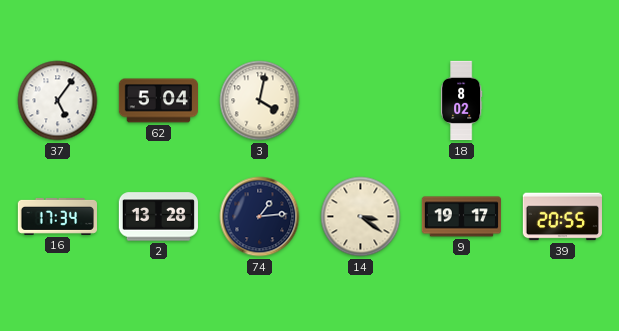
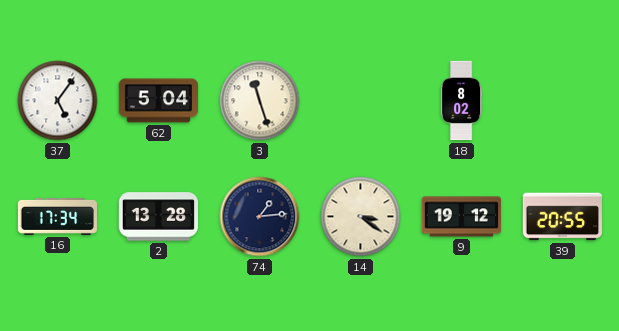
3: 4:02 -> 11:27
9: 19:17 -> 19:12
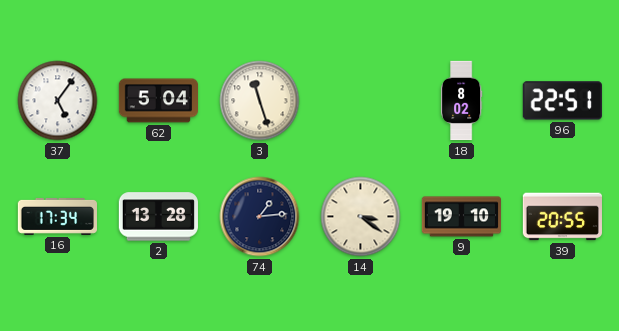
96: none -> 22:51
9: 19:12 -> 19:10
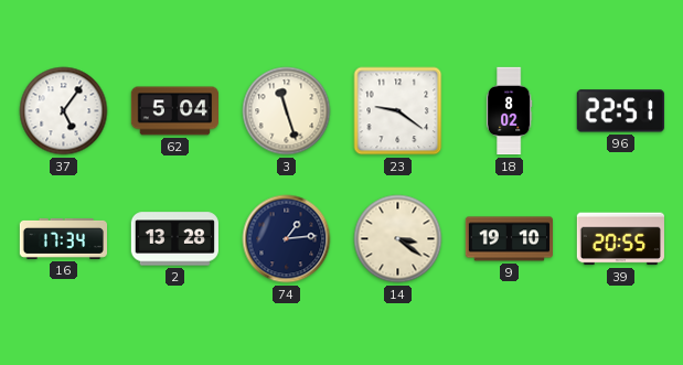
23: none -> 9:21
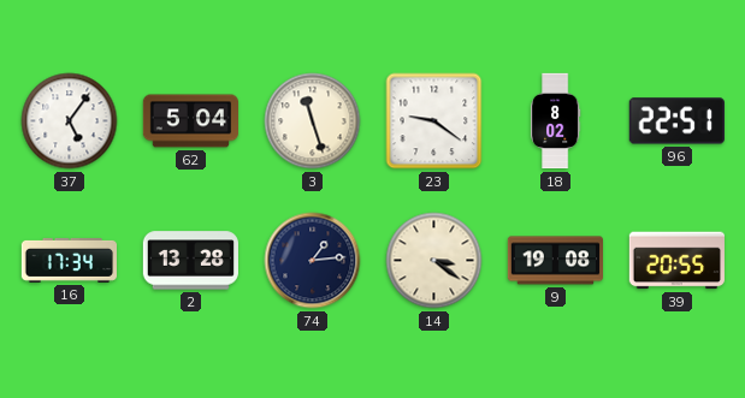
9: 19:10 -> 19:08
